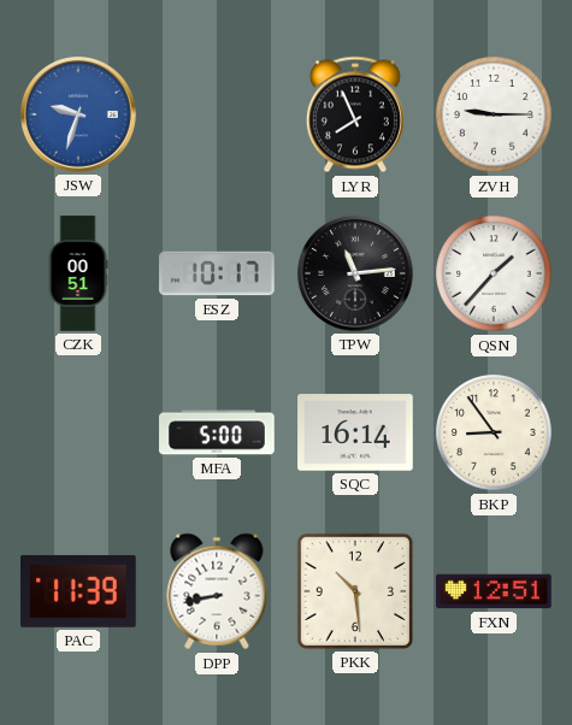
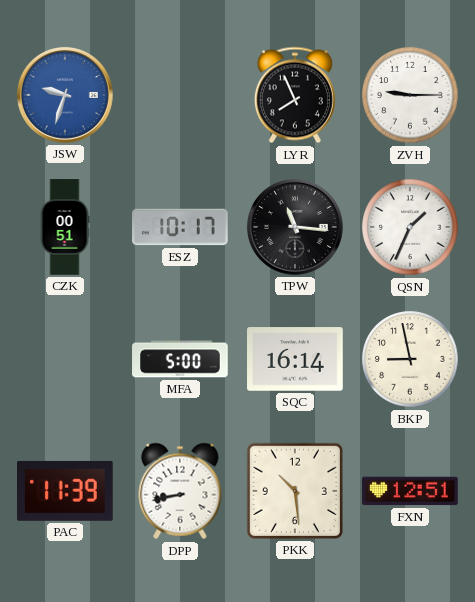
TPW: 11:14 -> 11:16
QSN: 1:37 -> 1:34
BKP: 8:54 -> 8:58
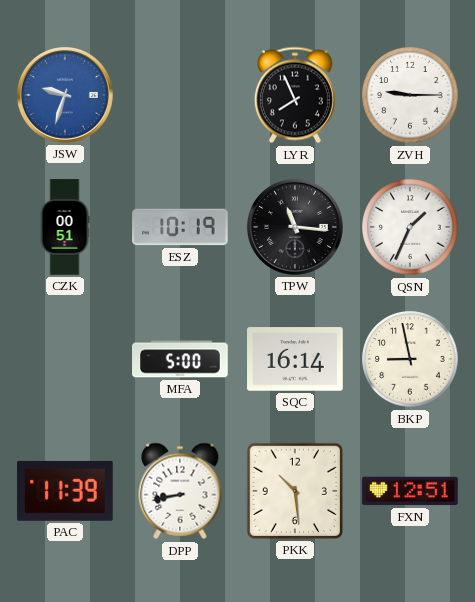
ESZ: 10:17 -> 10:19
